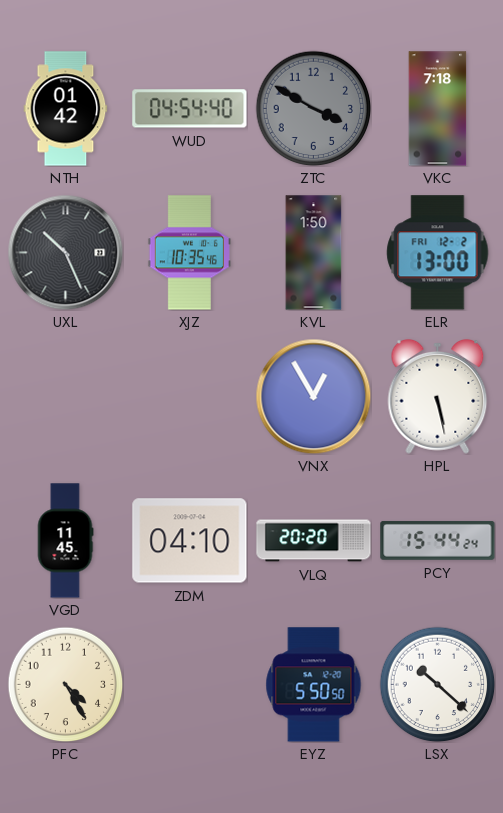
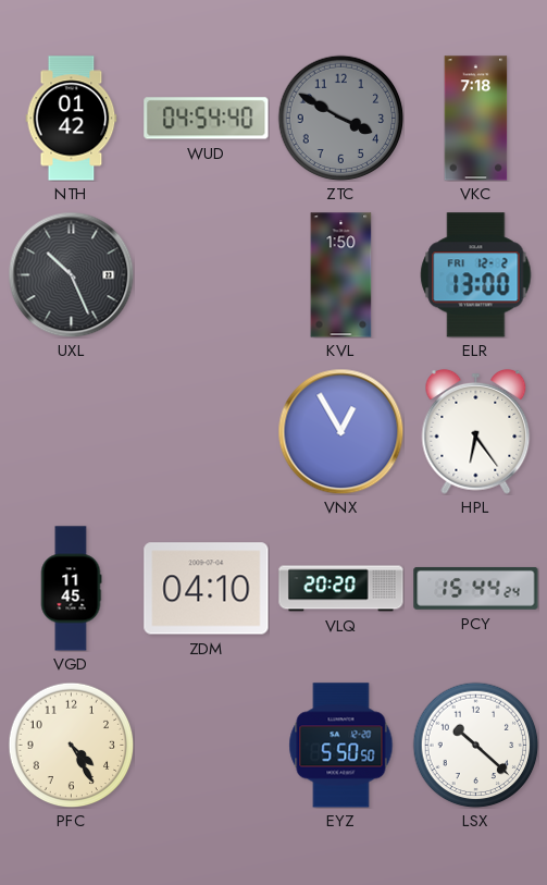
XJZ: 10:35 -> none
HPL: 5:28 -> 6:24
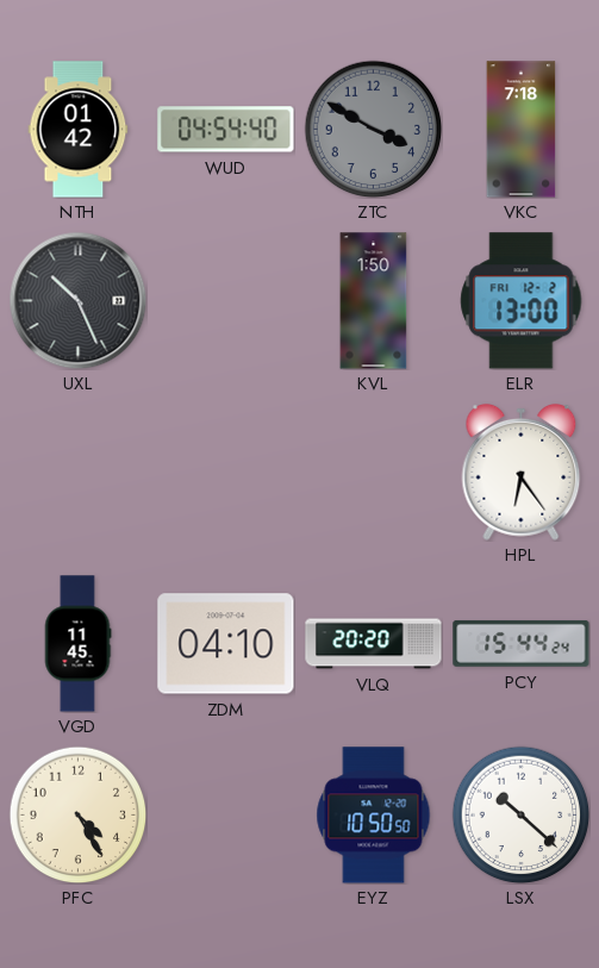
VNX: 12:55 -> none
EYZ: 5:50 -> 10:50
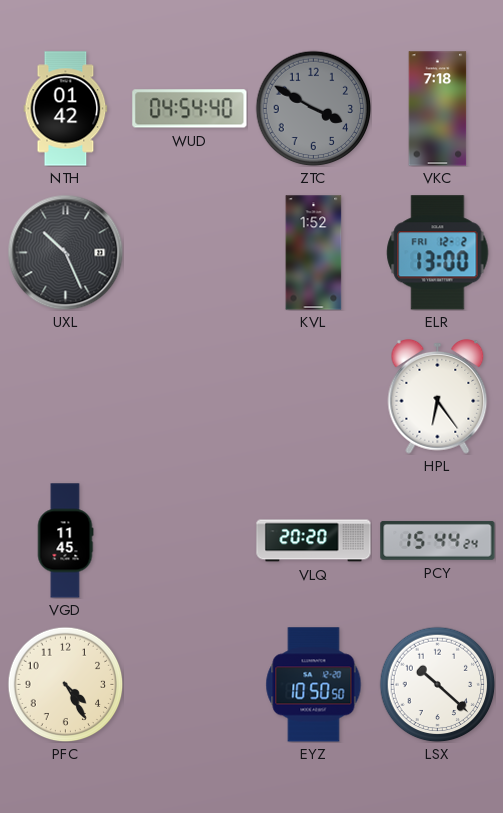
KVL: 1:50 -> 1:52
ZDM: 04:10 -> none
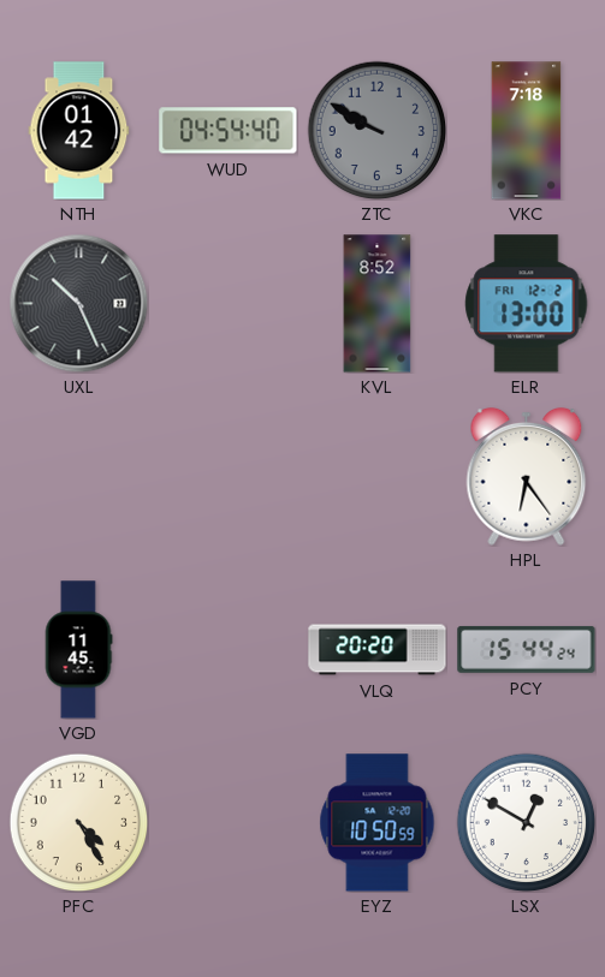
ZTC: 3:50 -> 9:50
KVL: 1:52 -> 8:52
EYZ: 10:50:50 -> 10:50:59
LSX: 10:22 -> 12:50
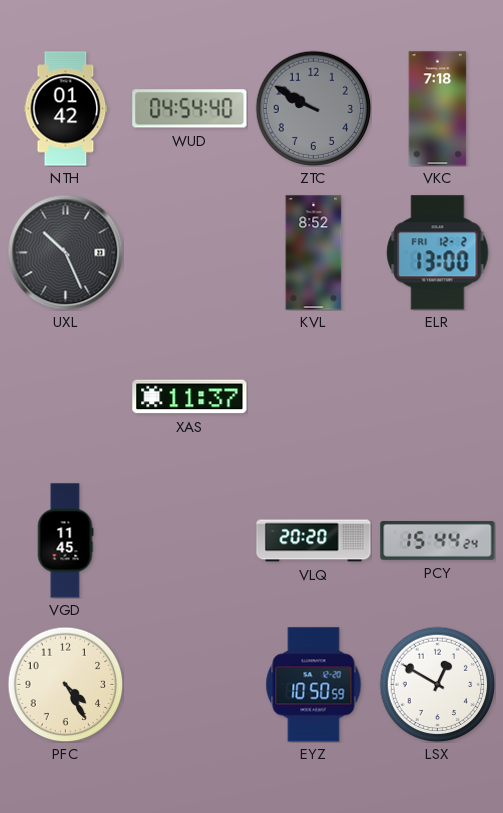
XAS: none -> 11:37
HPL: 6:24 -> none
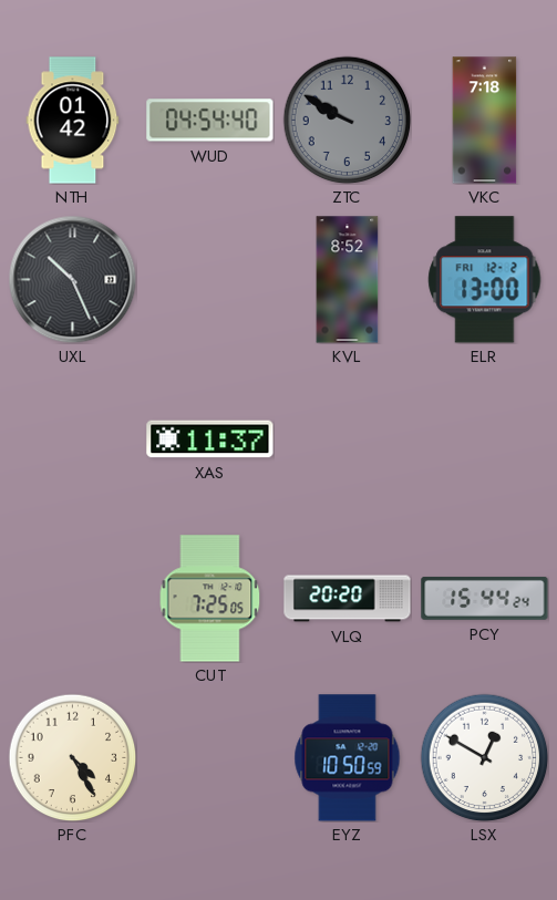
VGD: 11:45 -> none
CUT: none -> 7:25
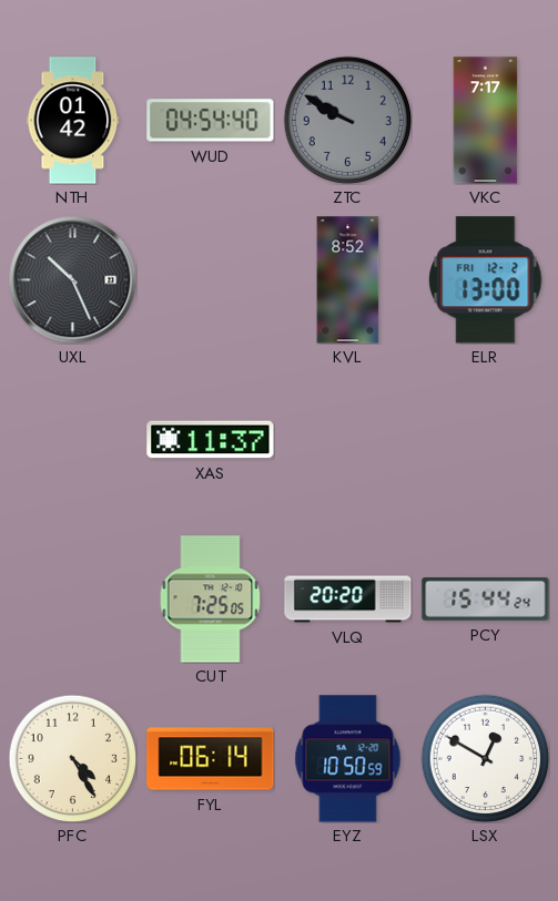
VKC: 7:18 -> 7:17
FYL: none -> 06:14
